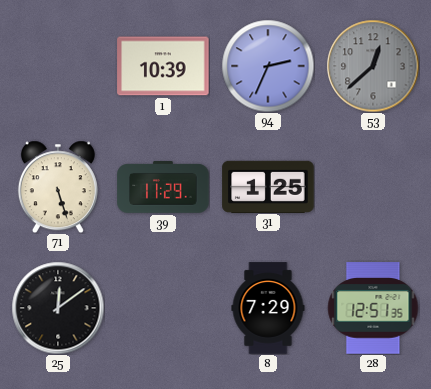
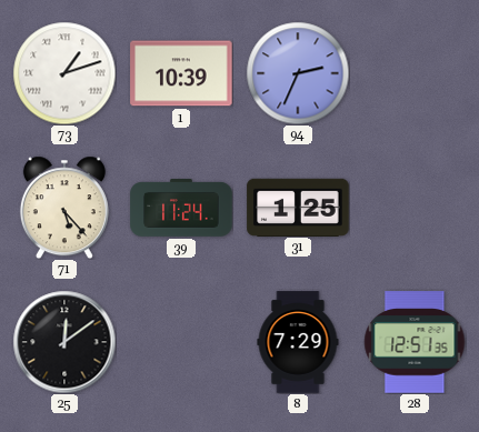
73: none -> 1:12
53: 12:38 -> none
71: 5:27 -> 5:23
39: 11:29 -> 11:24
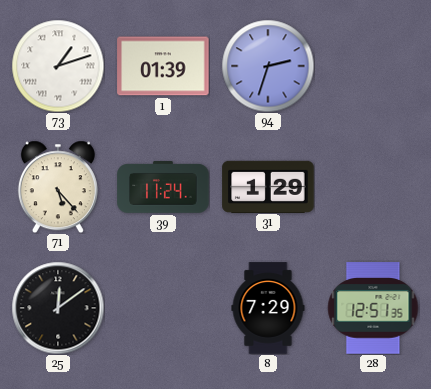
1: 10:39 -> 01:39
94: 2:34 -> 2:33
31: 1:25 -> 1:29
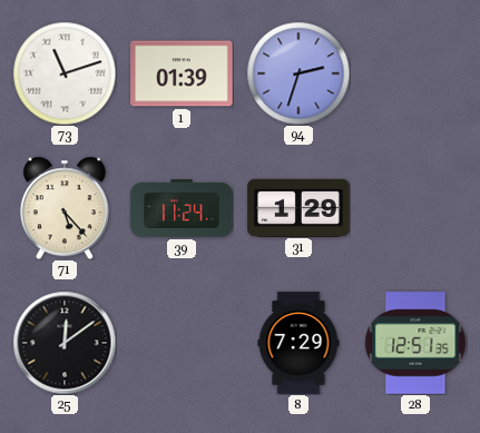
73: 1:12 -> 11:12
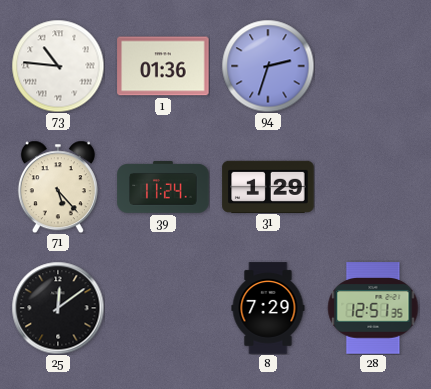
73: 11:12 -> 10:46
1: 01:39 -> 01:36
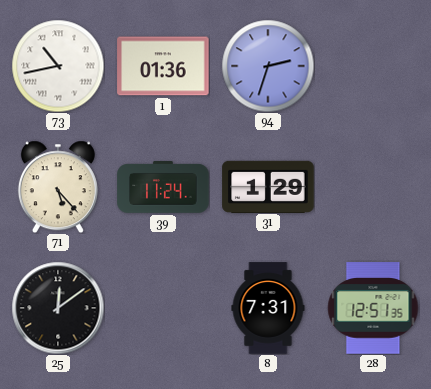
73: 10:46 -> 10:43
8: 7:29 -> 7:31
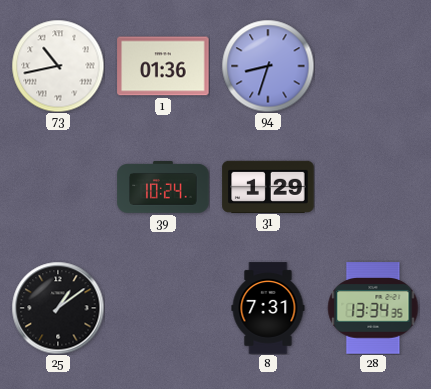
94: 2:33 -> 8:33
71: 5:23 -> none
39: 11:24 -> 10:24
25: 12:09 -> 1:09
28: 12:51 -> 13:34
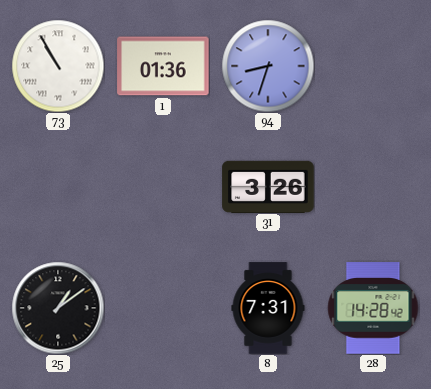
73: 10:43 -> 10:55
39: 10:24 -> none
31: 1:29 -> 3:26
28: 13:34 -> 14:28
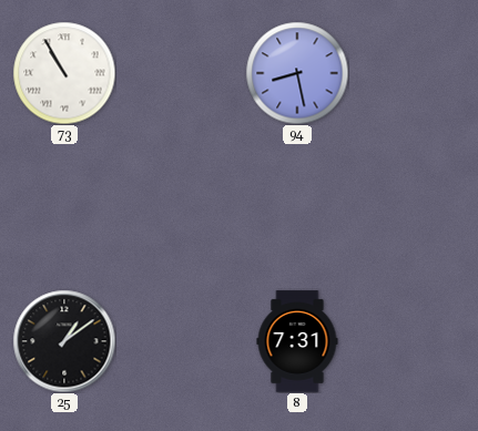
1: 01:36 -> none
94: 8:33 -> 8:28
31: 3:26 -> none
28: 14:28 -> none
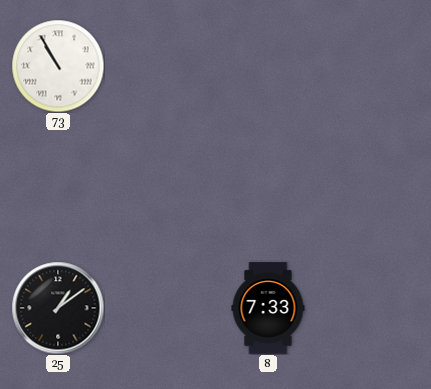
94: 8:28 -> none
8: 7:31 -> 7:33
